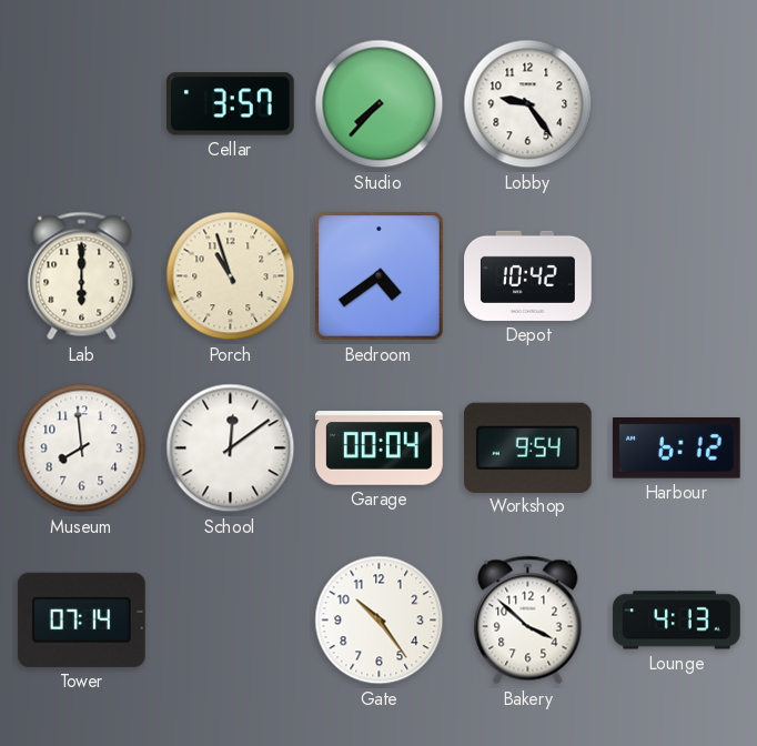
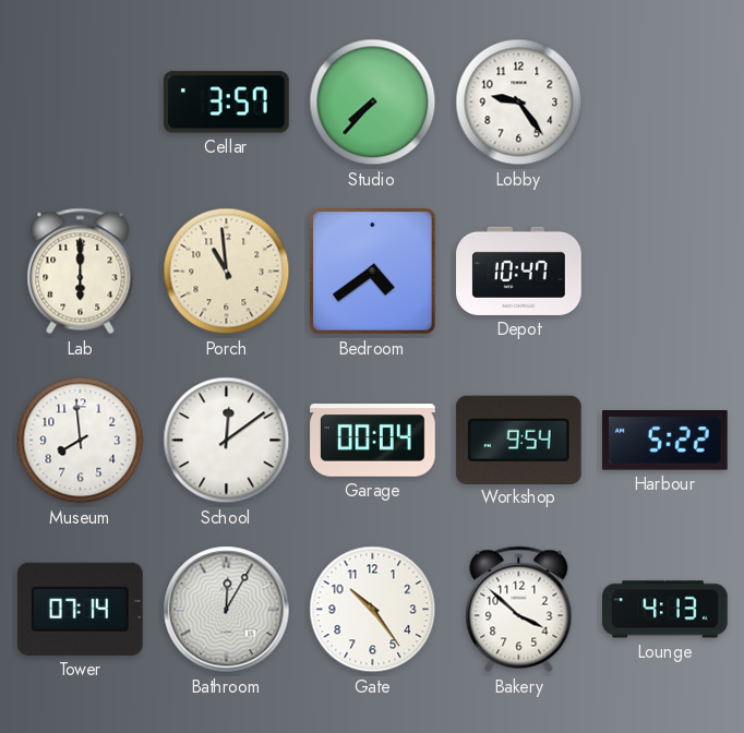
Porch: 10:57 -> 10:59
Depot: 10:42 -> 10:47
Harbour: 6:12 -> 5:22
Bathroom: none -> 12:05
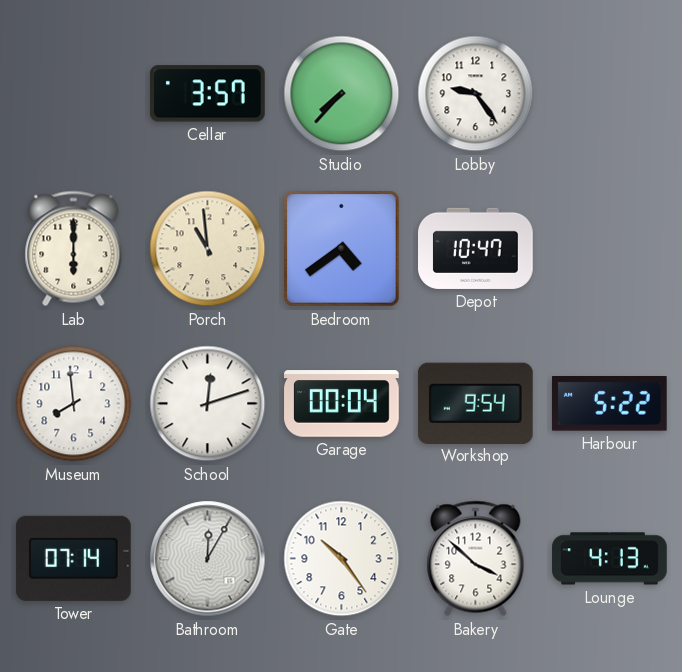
School: 12:09 -> 12:12
